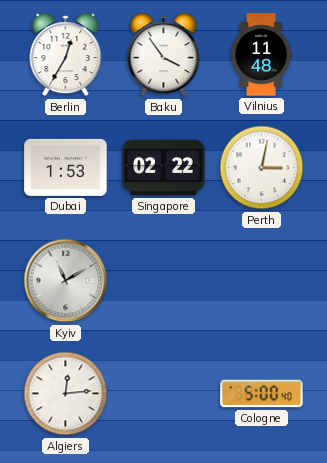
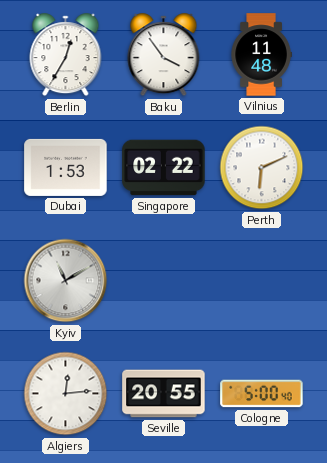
Perth: 3:02 -> 6:11
Seville: none -> 20:55
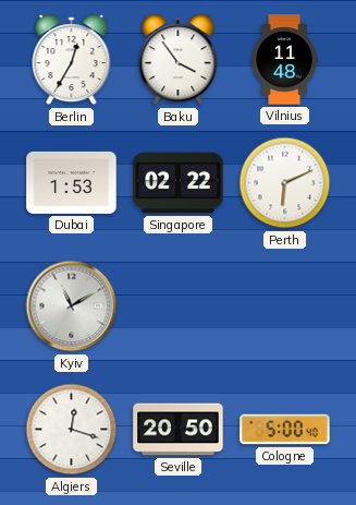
Algiers: 12:14 -> 12:18
Seville: 20:55 -> 20:50
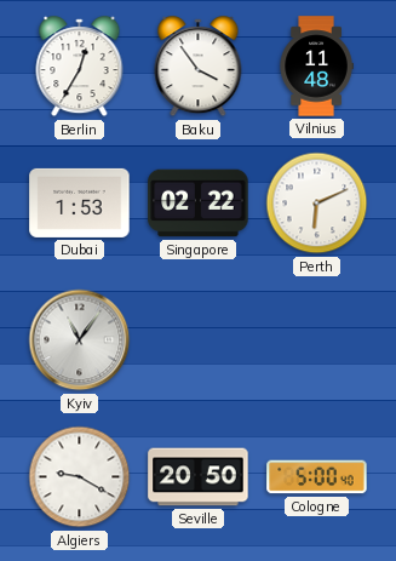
Kyiv: 11:10 -> 11:06
Algiers: 12:18 -> 9:20
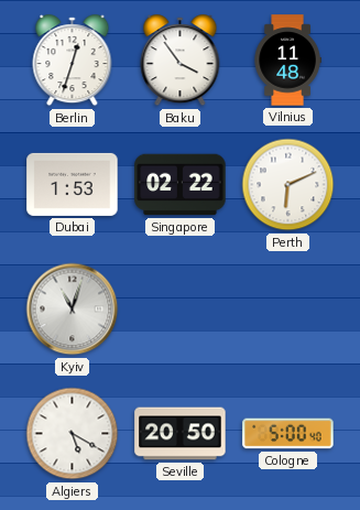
Berlin: 12:35 -> 12:33
Kyiv: 11:06 -> 11:03
Algiers: 9:20 -> 5:20
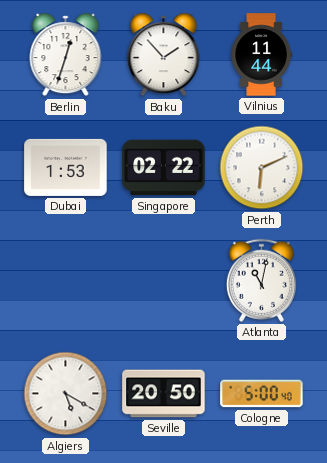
Baku: 3:54 -> 1:53
Vilnius: 11:48 -> 11:44
Kyiv: 11:03 -> none
Atlanta: none -> 11:02
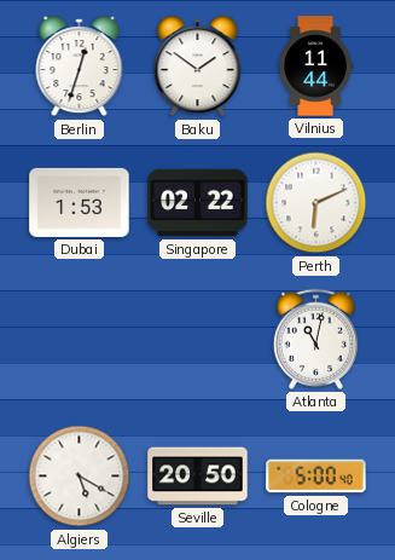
Baku: 1:53 -> 1:51
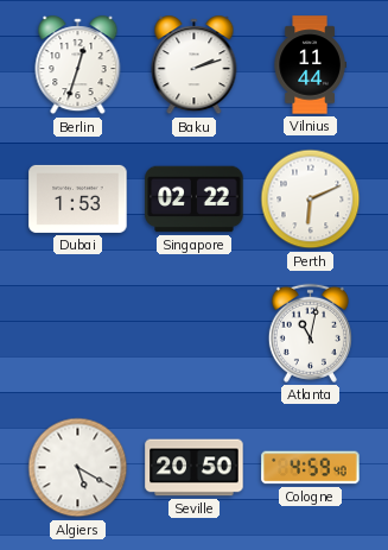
Baku: 1:51 -> 2:12
Cologne: 5:00 -> 4:59
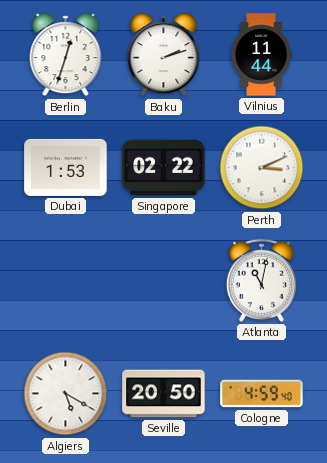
Perth: 6:11 -> 3:11
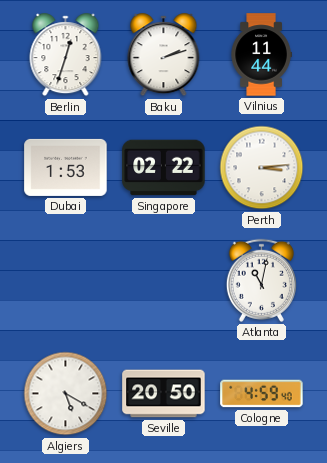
Perth: 3:11 -> 3:14
